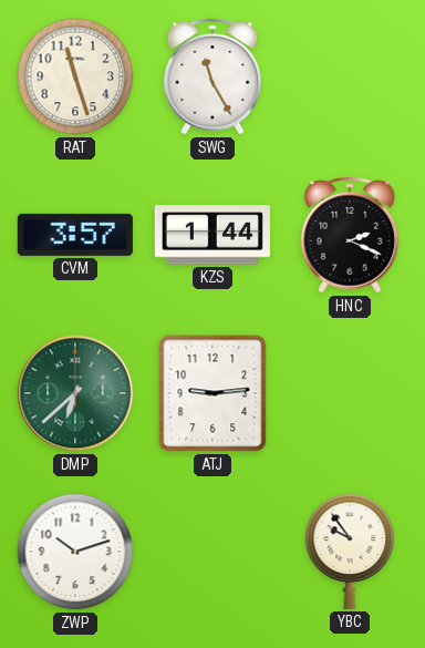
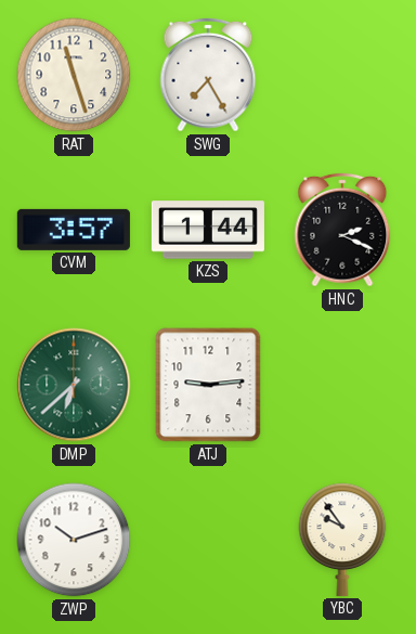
SWG: 11:25 -> 7:25
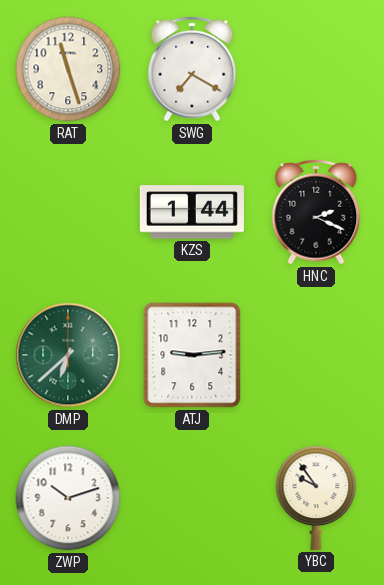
SWG: 7:25 -> 7:20
CVM: 3:57 -> none
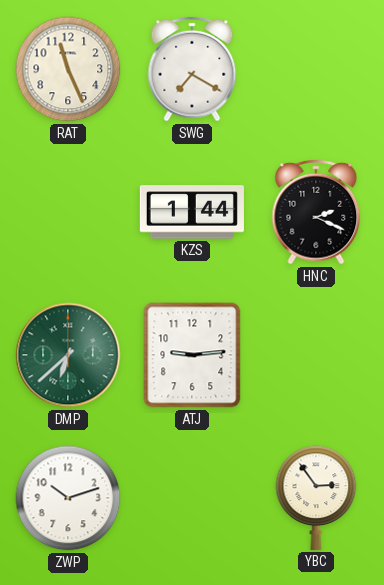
RAT: 11:27 -> 11:26
YBC: 9:54 -> 2:54
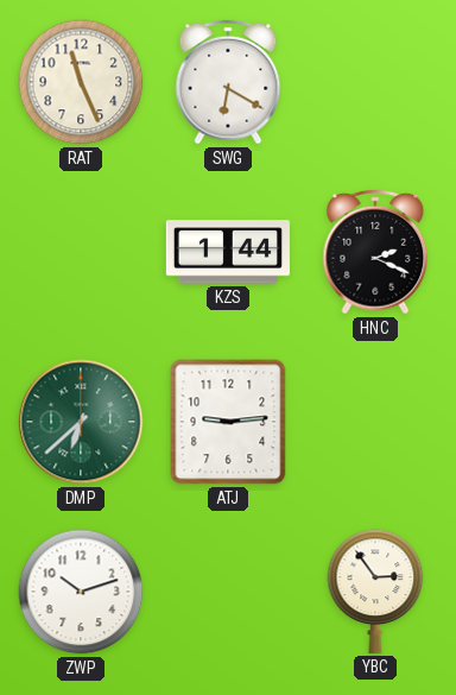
SWG: 7:20 -> 6:20
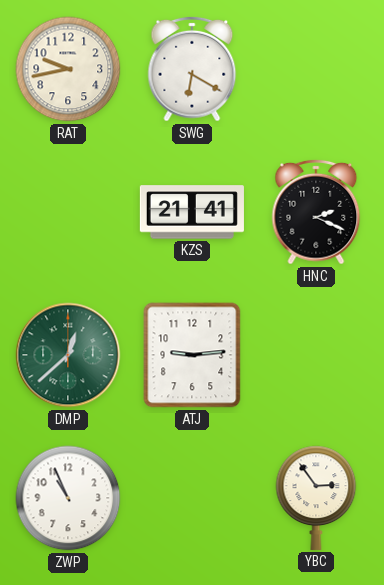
RAT: 11:26 -> 9:43
KZS: 1:44 -> 21:41
DMP: 6:38 -> 12:38
ZWP: 10:12 -> 10:56
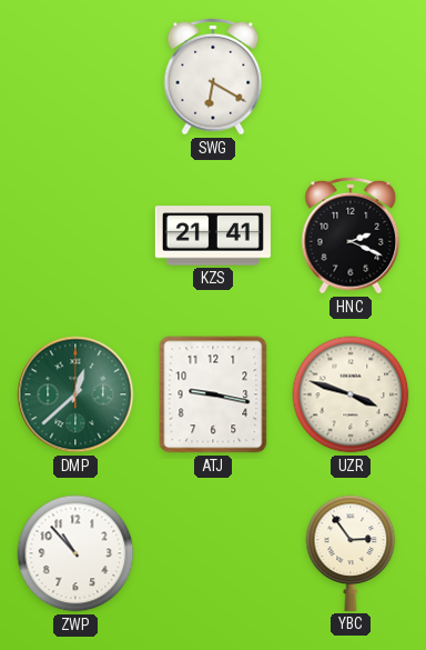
RAT: 9:43 -> none
ATJ: 9:14 -> 9:17
UZR: none -> 3:48
ZWP: 10:56 -> 10:53
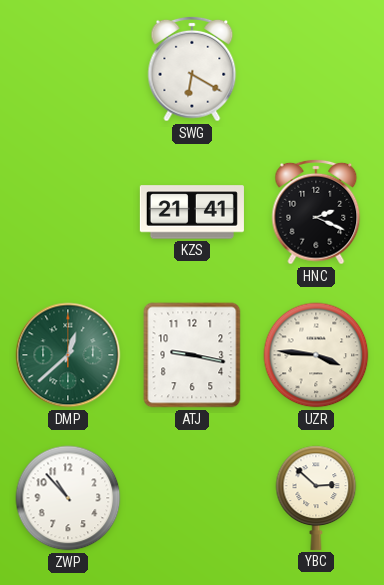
UZR: 3:48 -> 3:46
YBC: 2:54 -> 2:52
